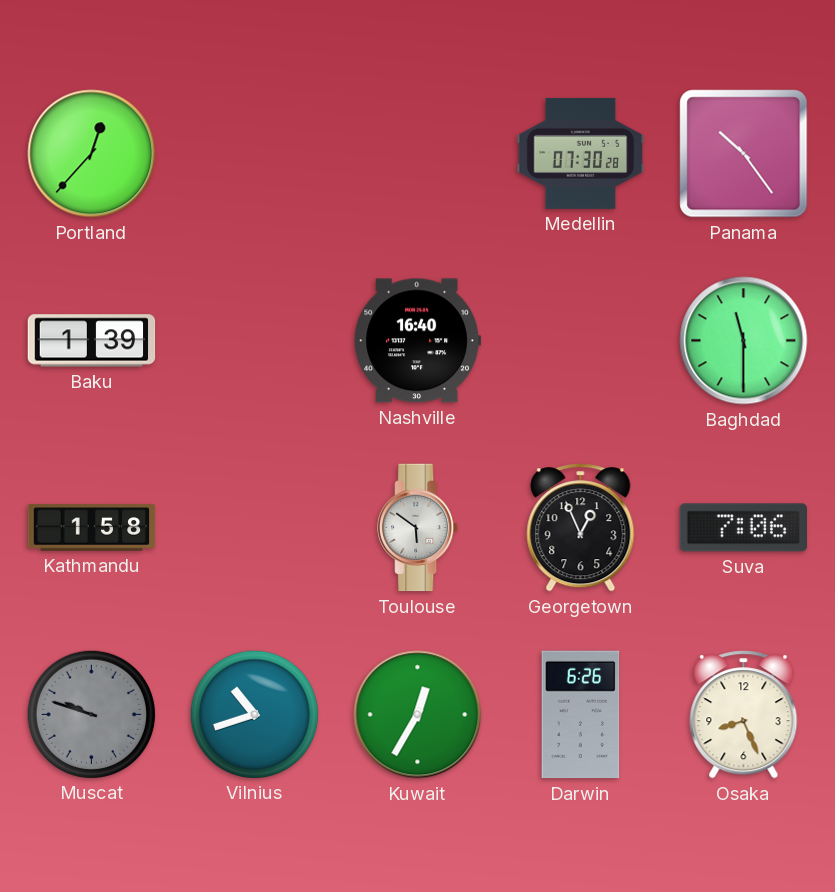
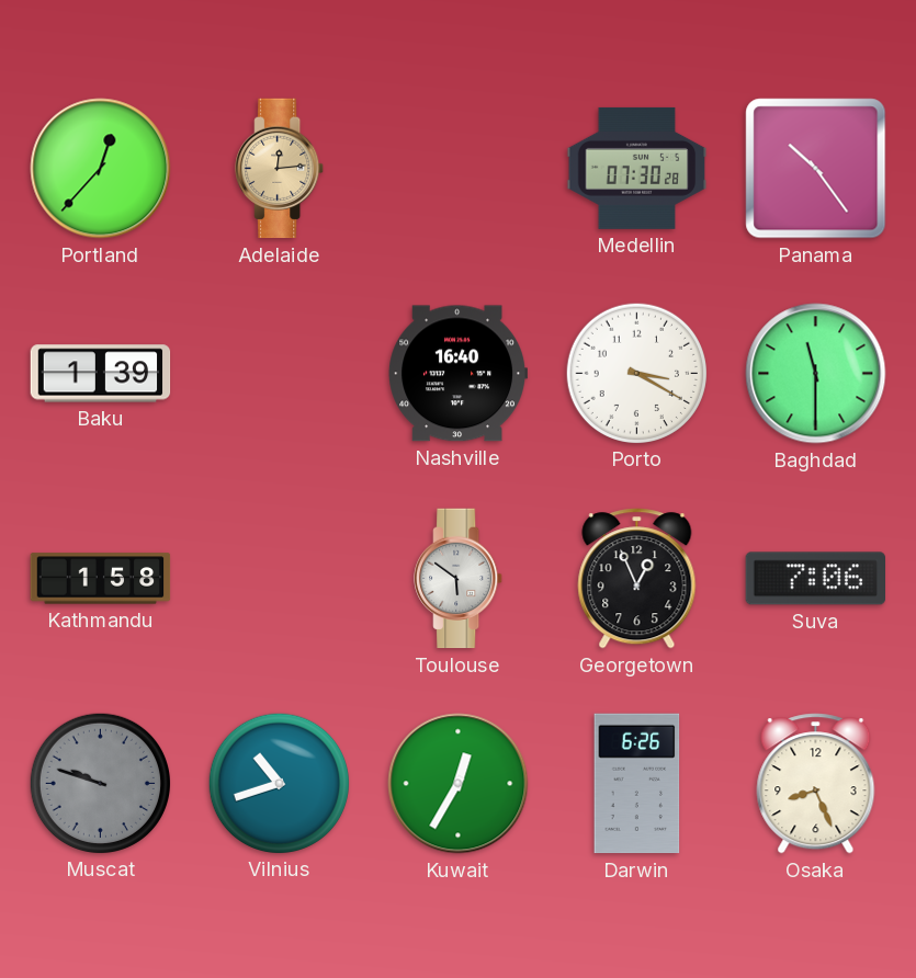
Adelaide: none -> 12:14
Porto: none -> 3:20
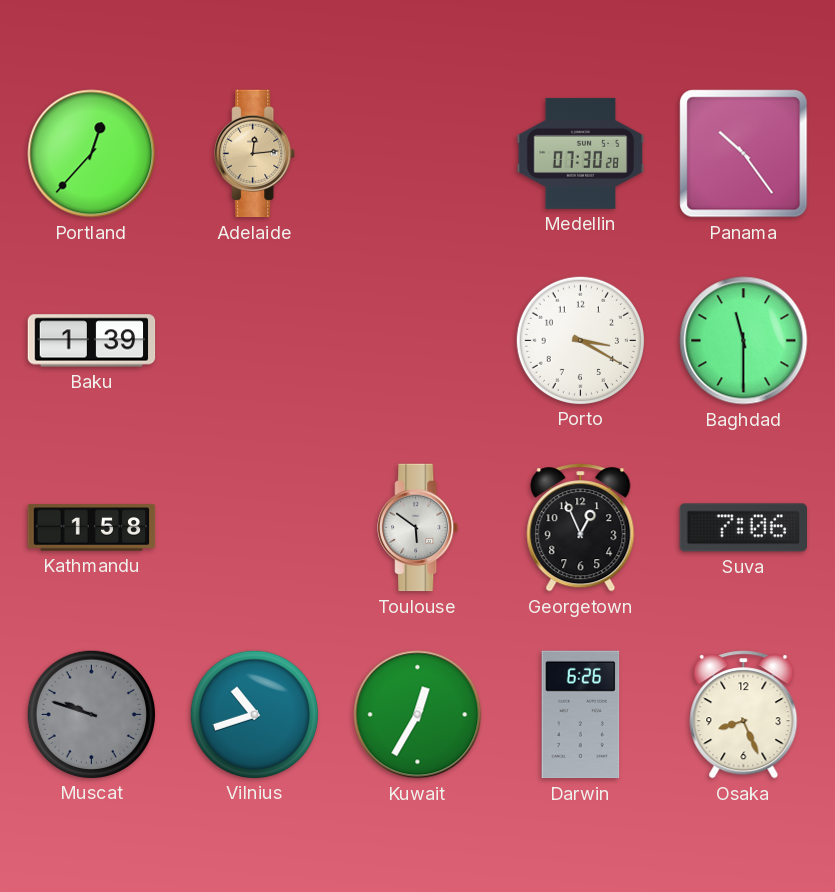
Nashville: 16:40 -> none
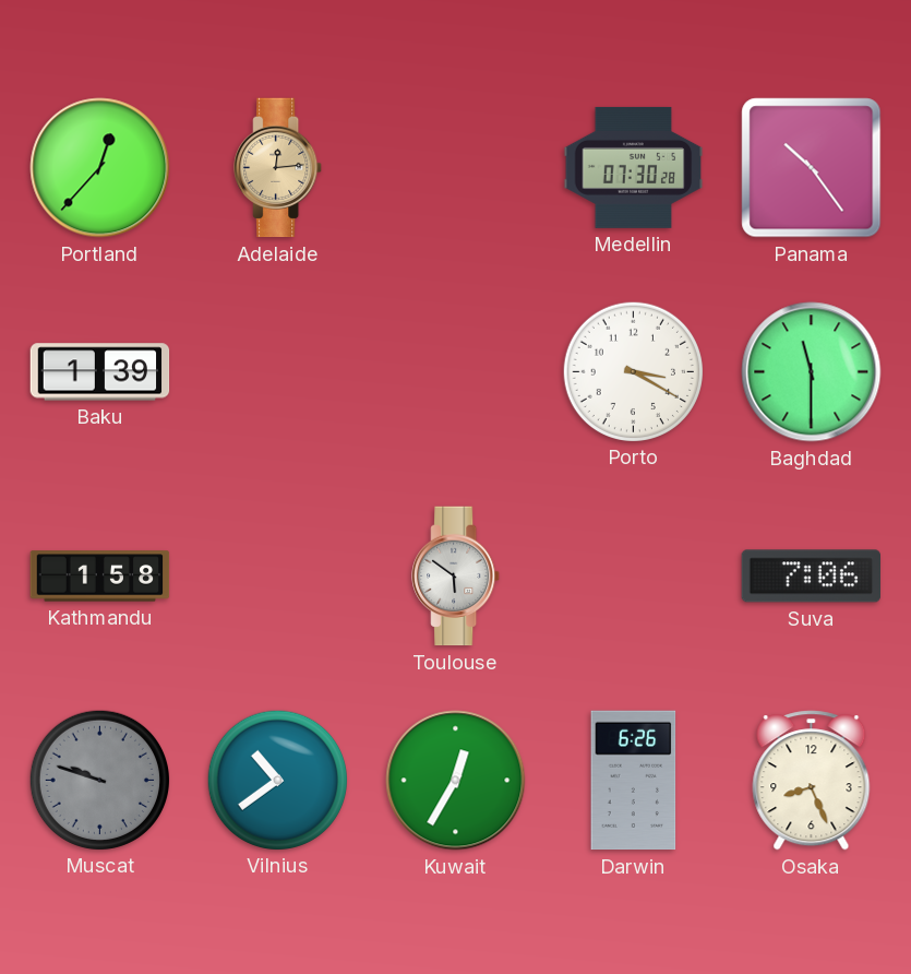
Georgetown: 12:56 -> none
Vilnius: 10:42 -> 10:39
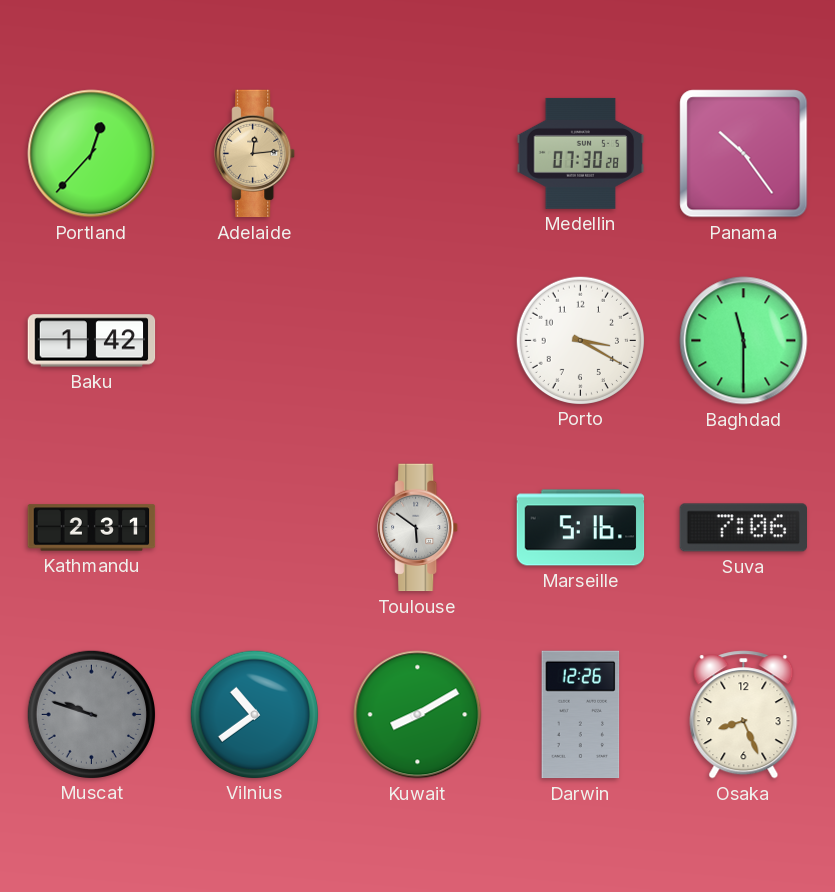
Baku: 1:39 -> 1:42
Kathmandu: 1:58 -> 2:31
Marseille: none -> 5:16
Kuwait: 12:35 -> 8:10
Darwin: 6:26 -> 12:26
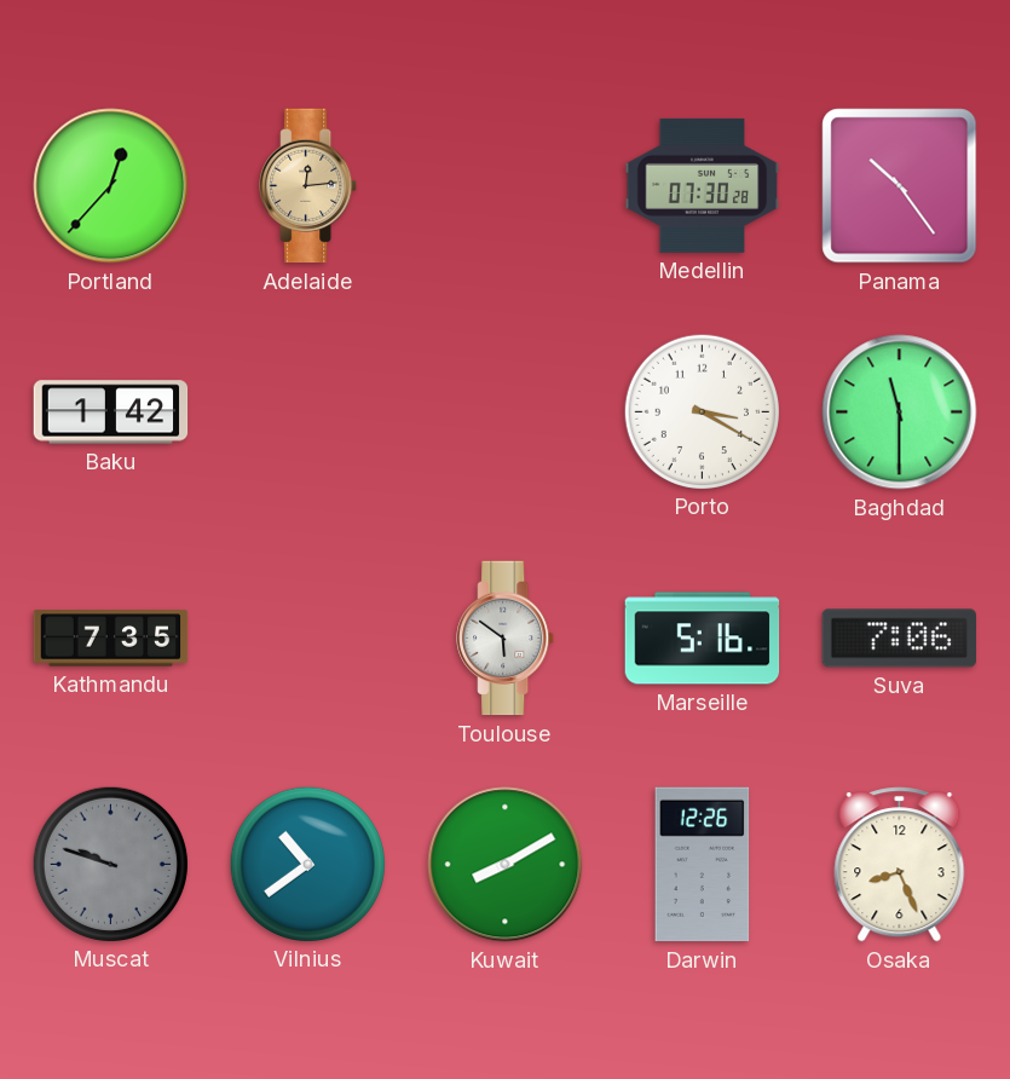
Kathmandu: 2:31 -> 7:35
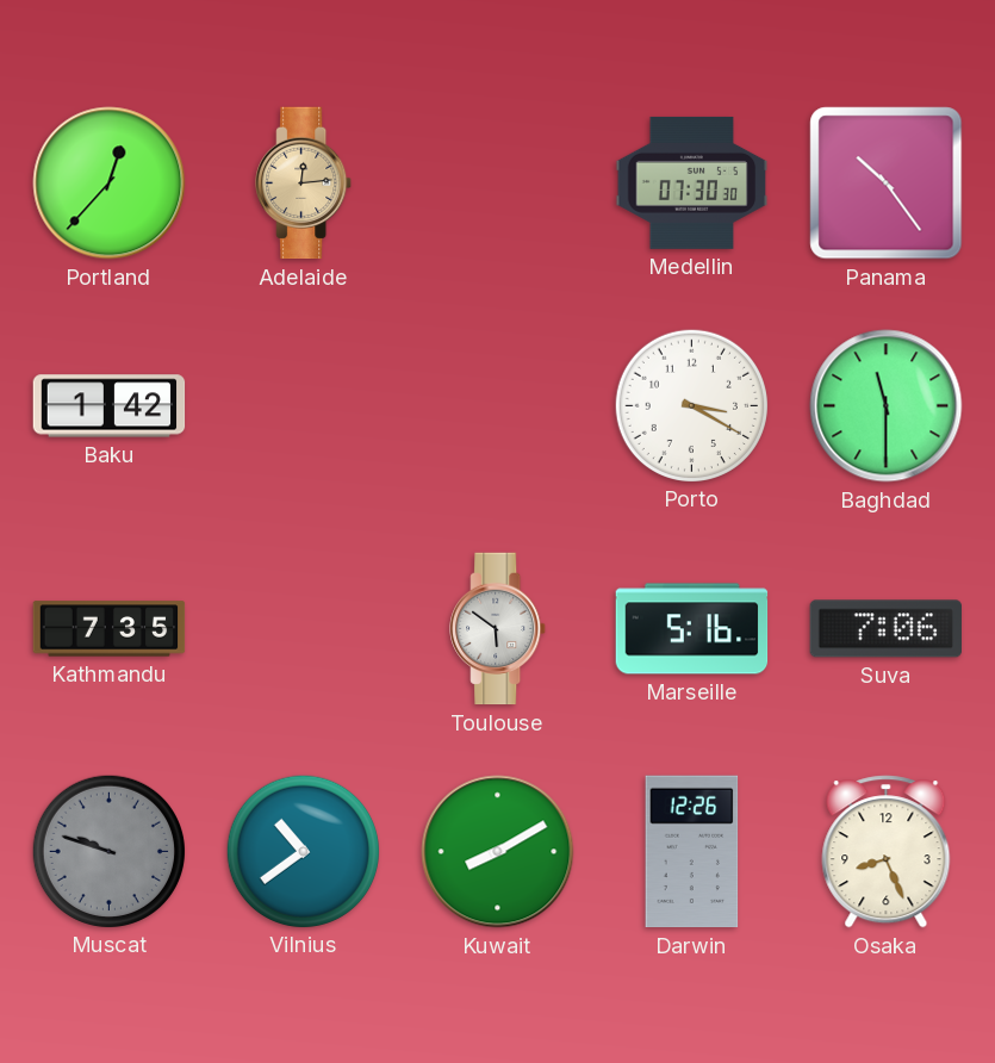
Medellin: 07:30:28 -> 07:30:30
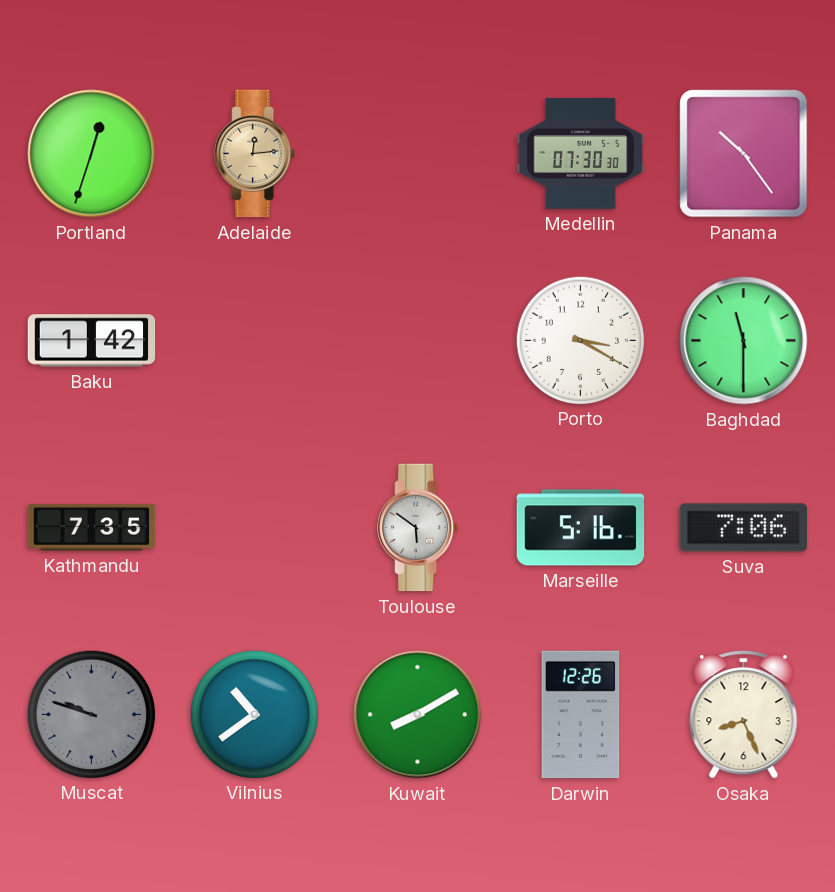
Portland: 12:37 -> 12:33
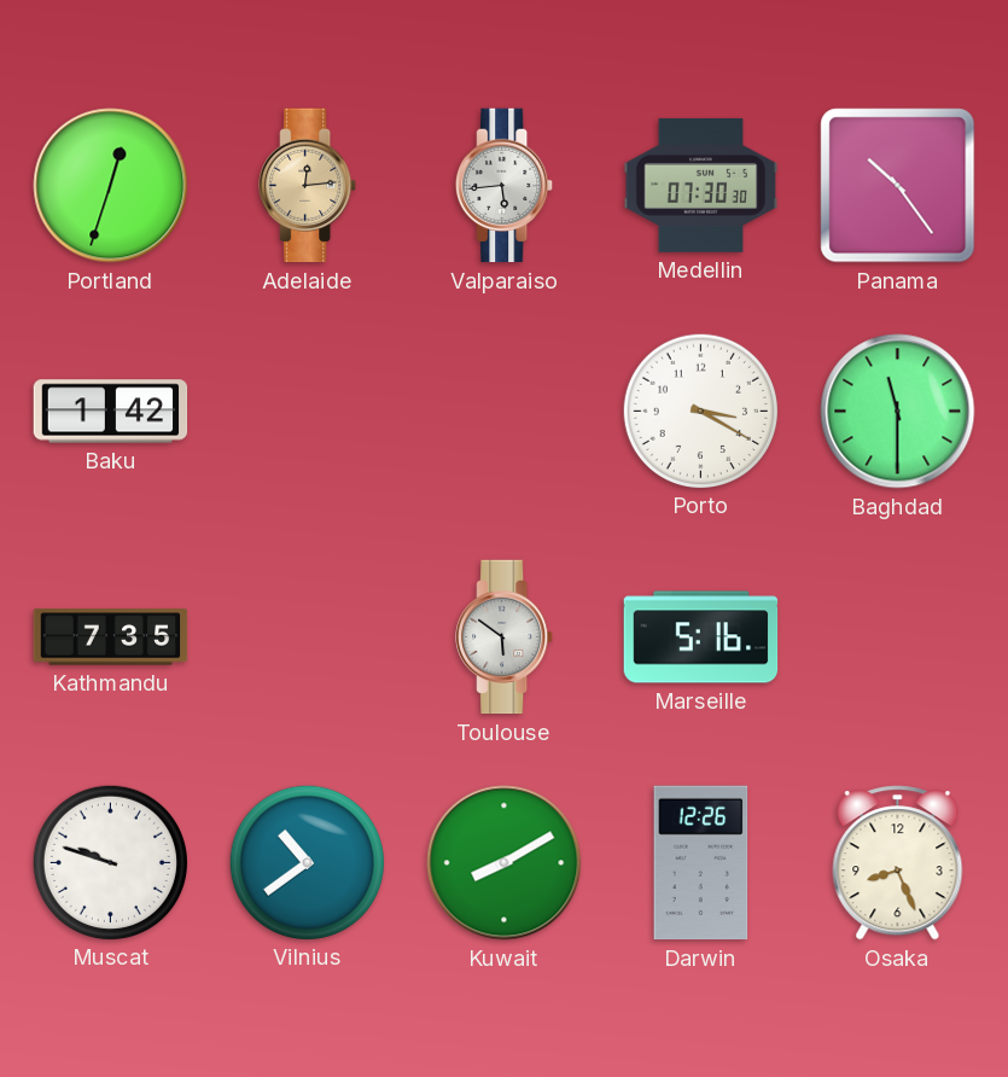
Valparaiso: none -> 5:44
Suva: 7:06 -> none
Muscat dial: grey -> white
